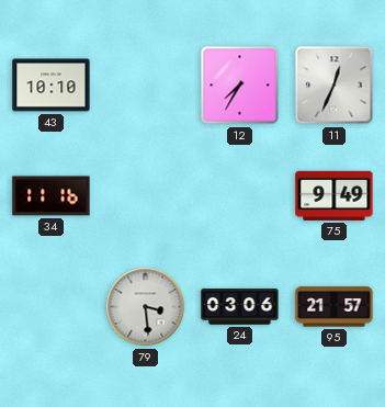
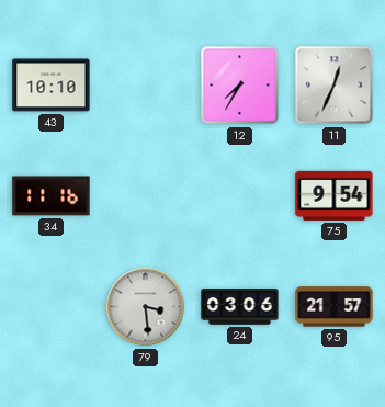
75: 9:49 -> 9:54
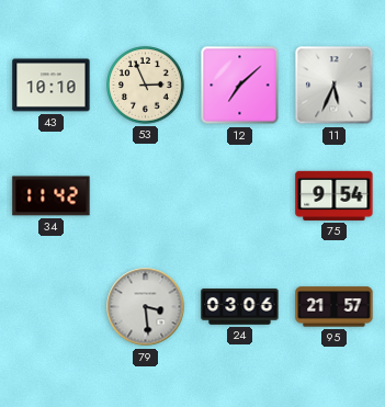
53: none -> 2:56
12: 7:35 -> 7:08
11: 12:34 -> 5:34
34: 11:16 -> 11:42
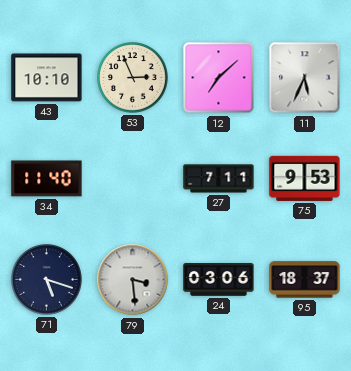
34: 11:42 -> 11:40
27: none -> 7:11
75: 9:54 -> 9:53
71: none -> 5:18
95: 21:57 -> 18:37
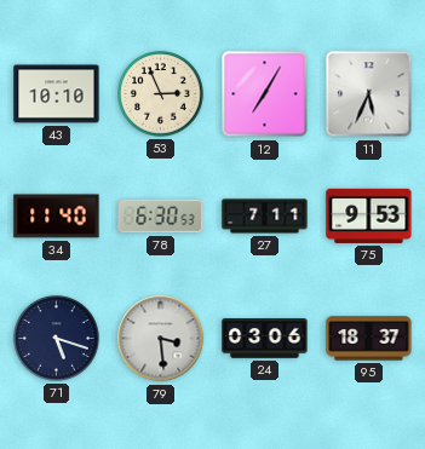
12: 7:08 -> 7:05
78: none -> 6:30
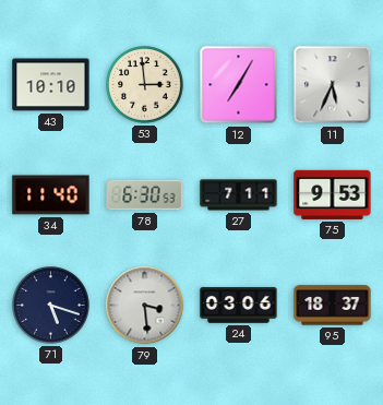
53: 2:56 -> 2:59
